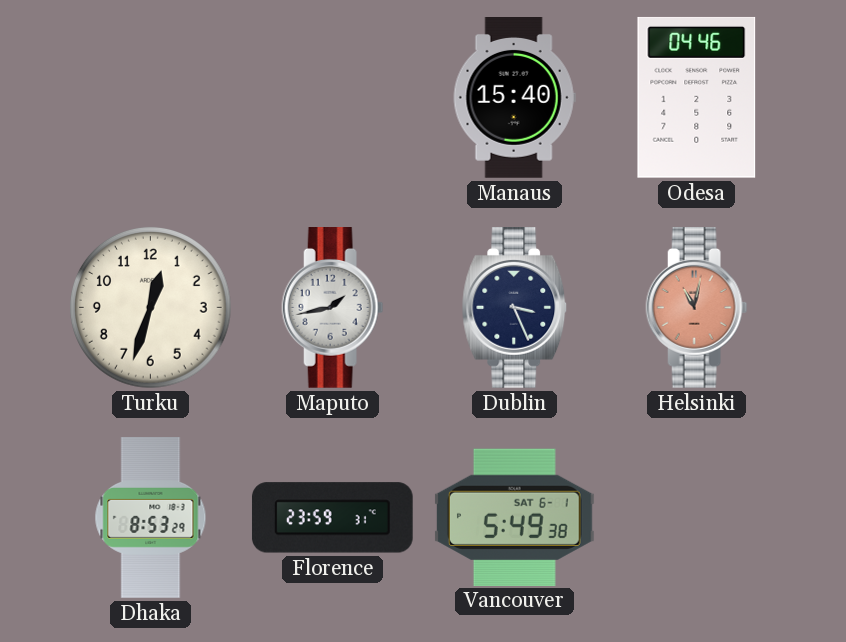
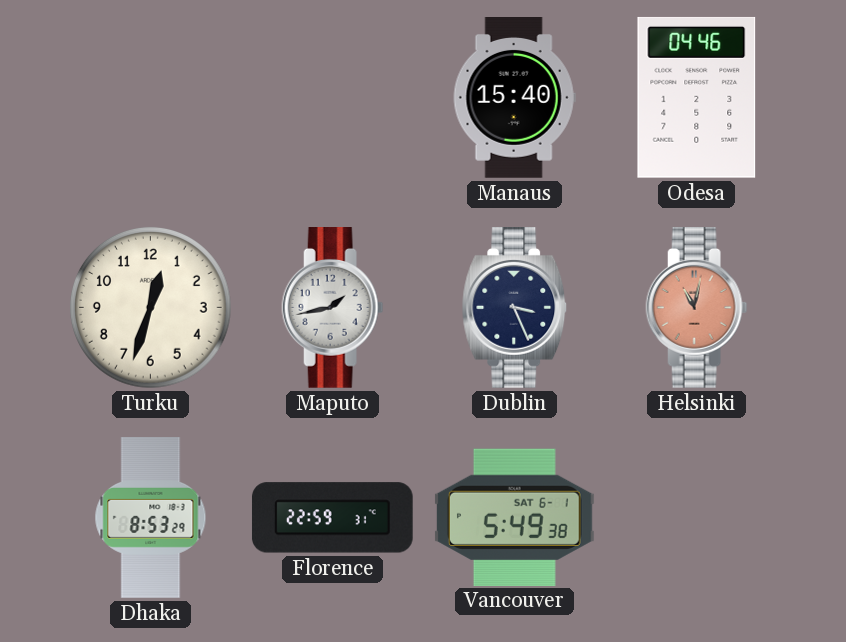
Florence: 23:59 -> 22:59
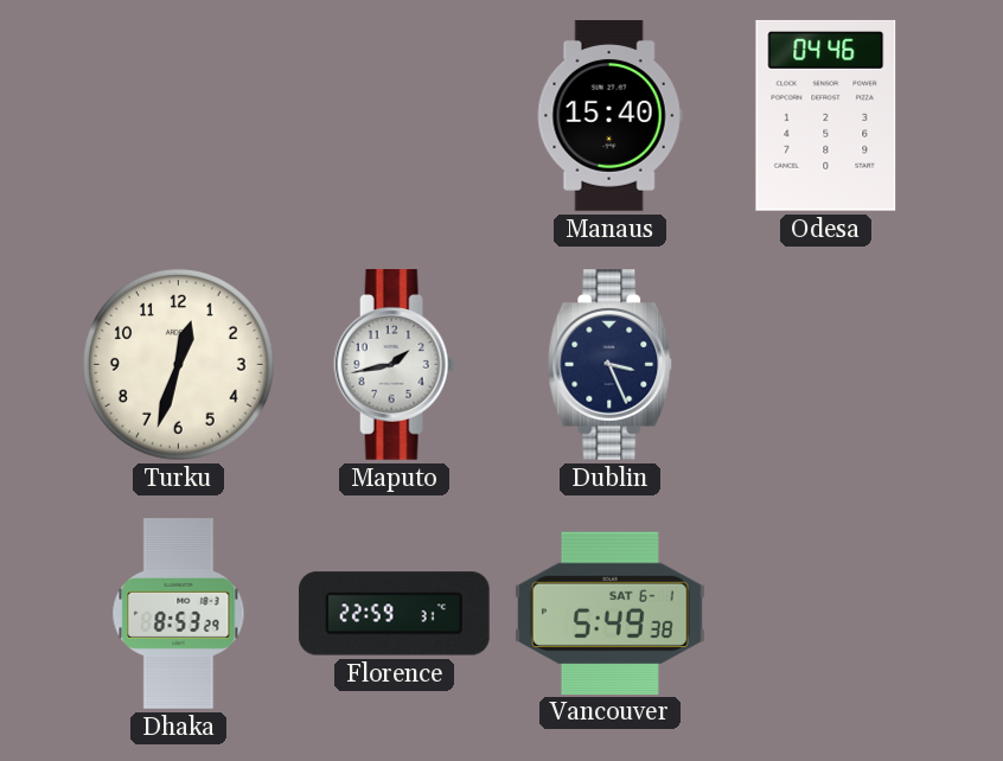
Helsinki: 11:02 -> none
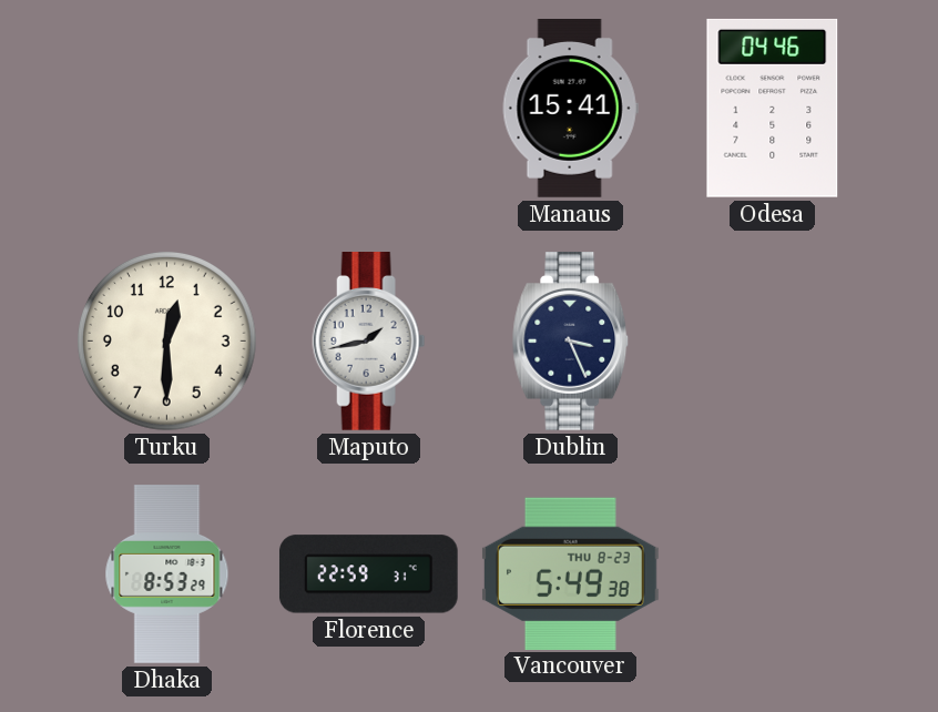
Manaus: 15:40 -> 15:41
Turku: 12:33 -> 12:30
Vancouver date: SAT 6-1 -> THU 8-23
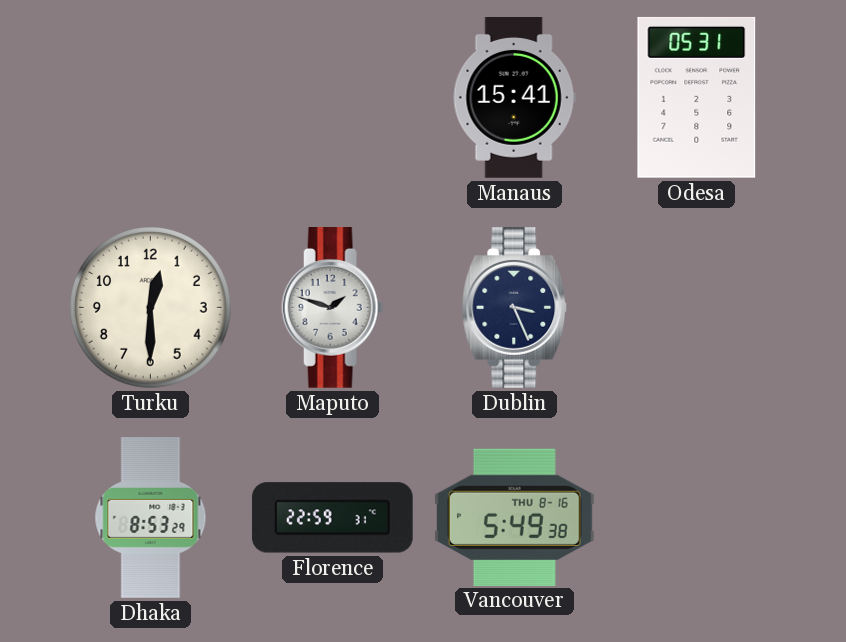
Odesa: 04:46 -> 05:31
Maputo: 1:43 -> 1:48
Vancouver date: THU 8-23 -> THU 8-16
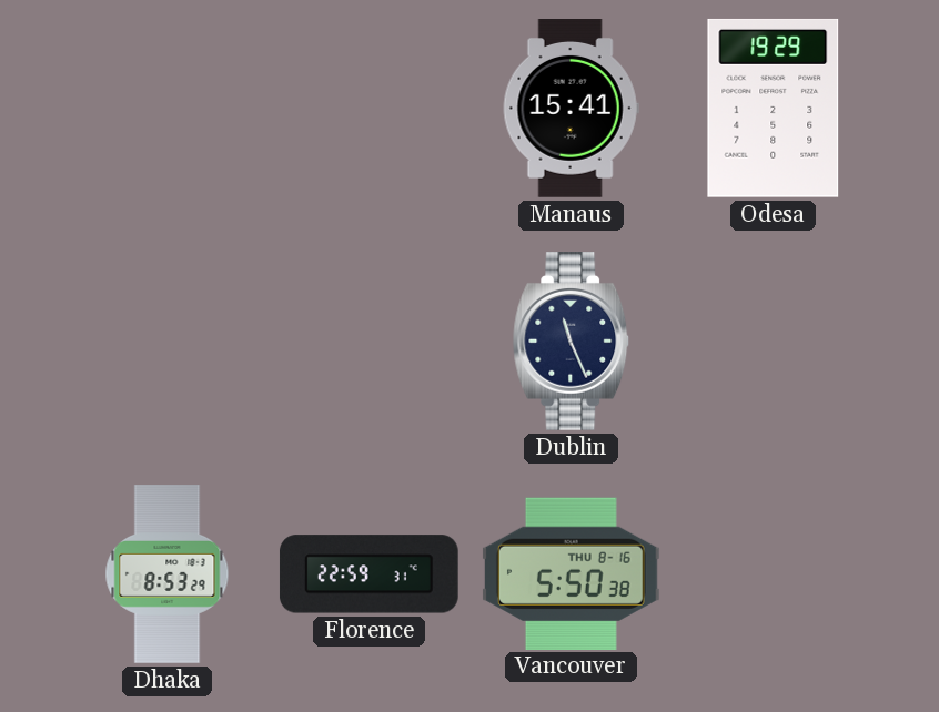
Odesa: 05:31 -> 19:29
Turku: 12:30 -> none
Maputo: 1:48 -> none
Dublin: 3:26 -> 11:26
Vancouver: 5:49 -> 5:50
